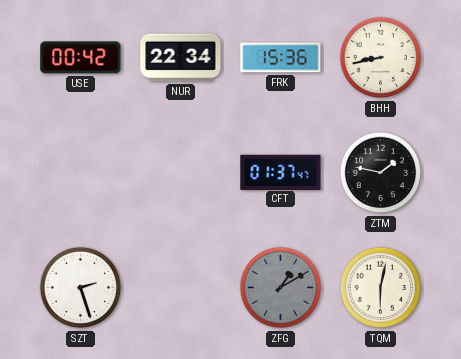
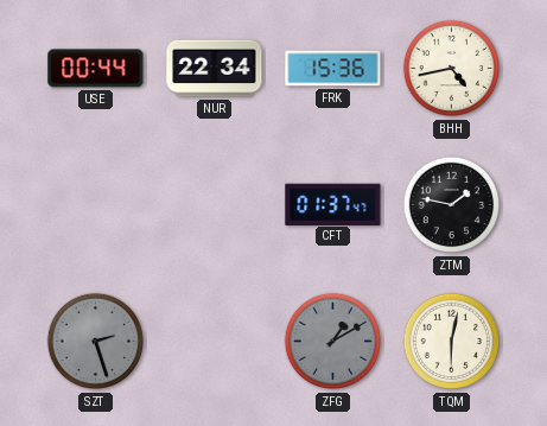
USE: 00:42 -> 00:44
BHH: 8:43 -> 4:43
SZT dial: white -> grey
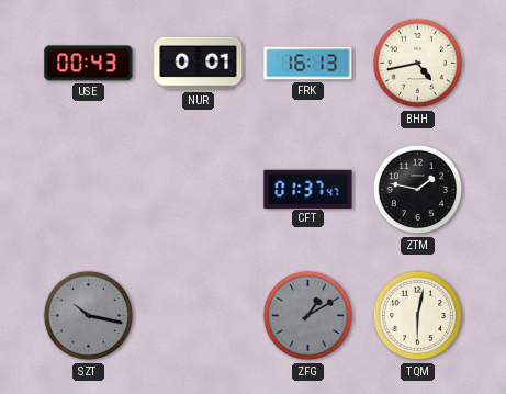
USE: 00:44 -> 00:43
NUR: 22:34 -> 0:01
FRK: 15:36 -> 16:13
SZT: 2:27 -> 10:17
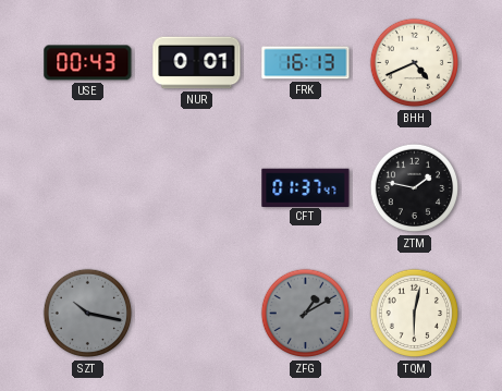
BHH: 4:43 -> 4:41
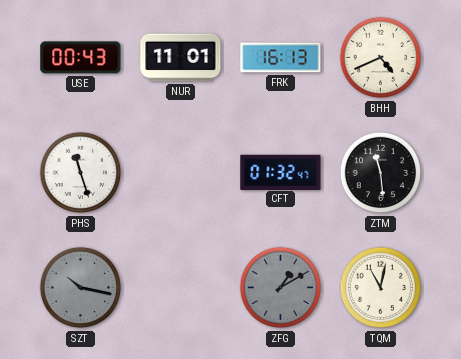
NUR: 0:01 -> 11:01
PHS: none -> 11:27
CFT: 01:37 -> 01:32
ZTM: 1:47 -> 11:29
TQM: 6:02 -> 11:02
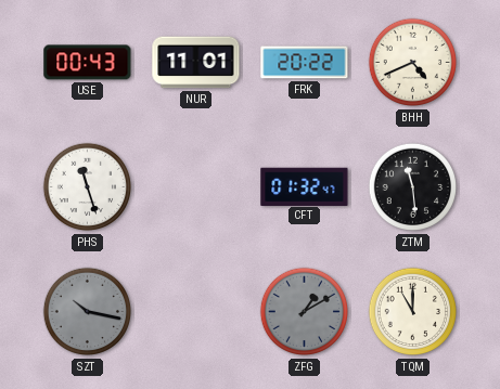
FRK: 16:13 -> 20:22
TQM: 11:02 -> 11:00
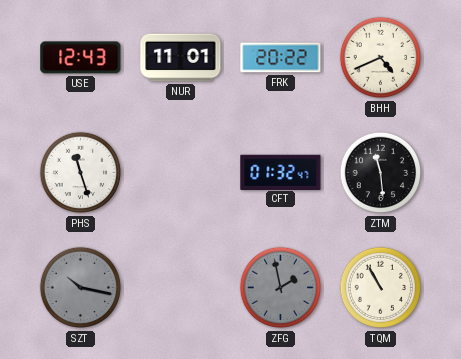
USE: 00:43 -> 12:43
ZFG: 1:10 -> 1:58
TQM: 11:00 -> 10:55
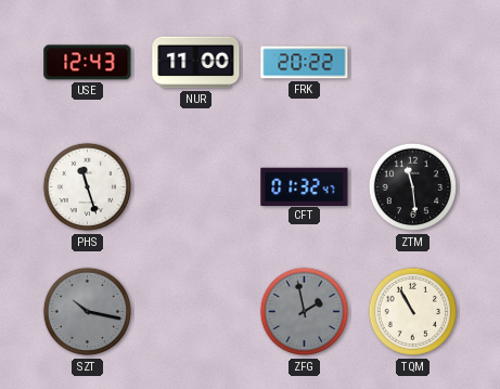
NUR: 11:01 -> 11:00
BHH: 4:41 -> none
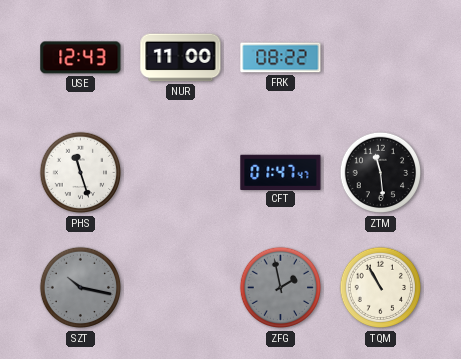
FRK: 20:22 -> 08:22
CFT: 01:32 -> 01:47
